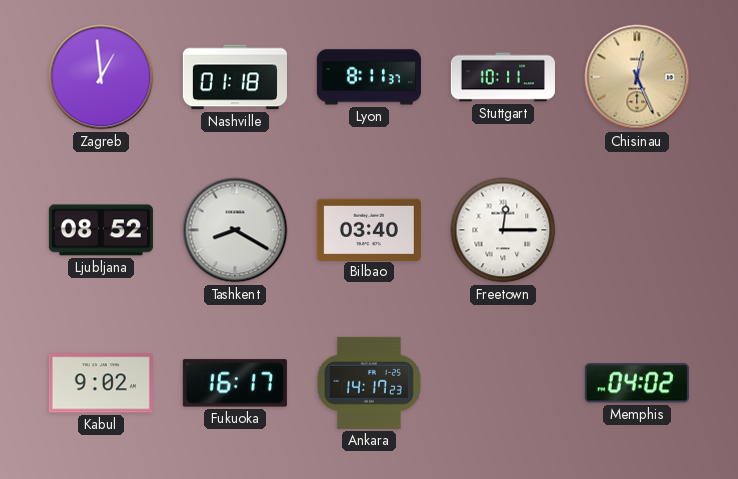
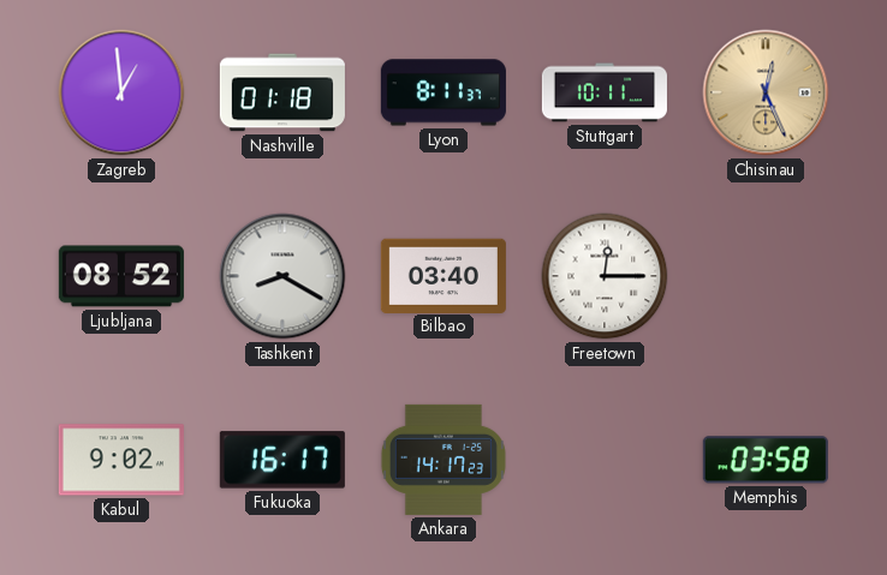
Memphis: 04:02 -> 03:58
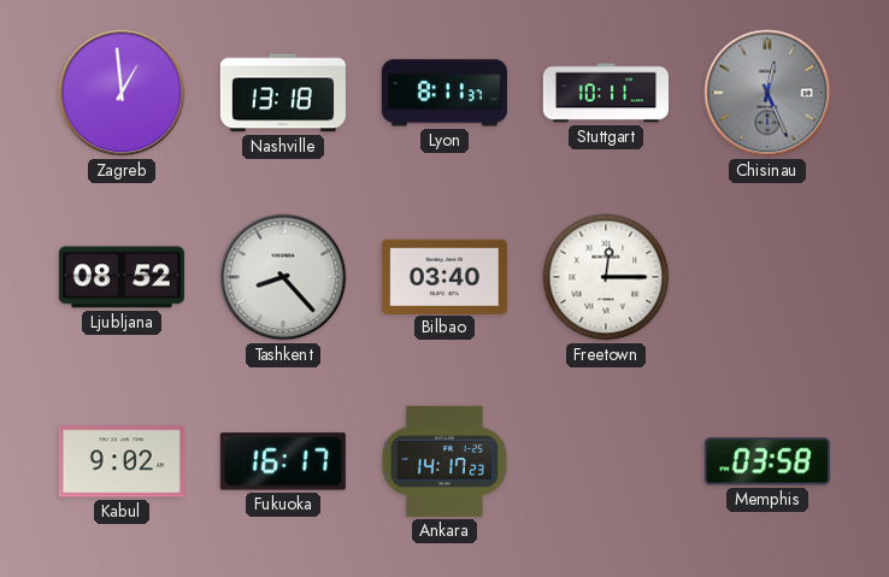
Nashville: 01:18 -> 13:18
Chisinau dial: champagne -> grey
Tashkent: 8:20 -> 8:23
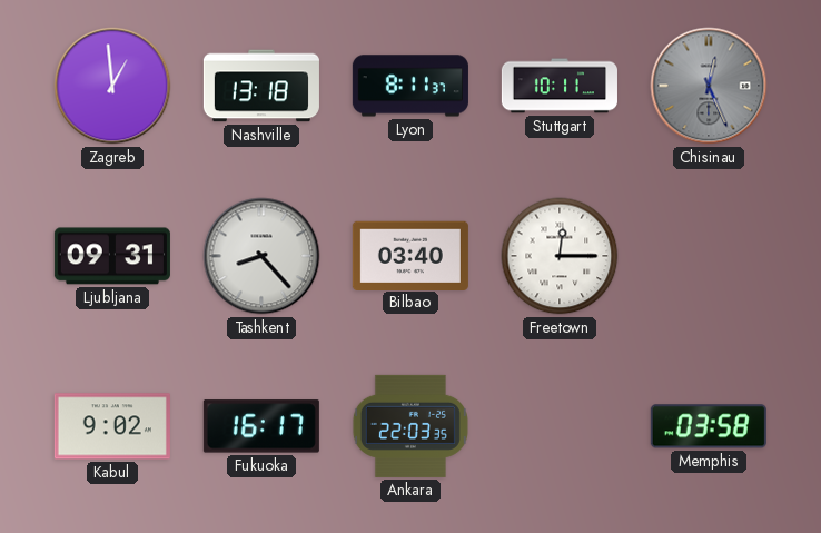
Ljubljana: 08:52 -> 09:31
Ankara: 14:17 -> 22:03
